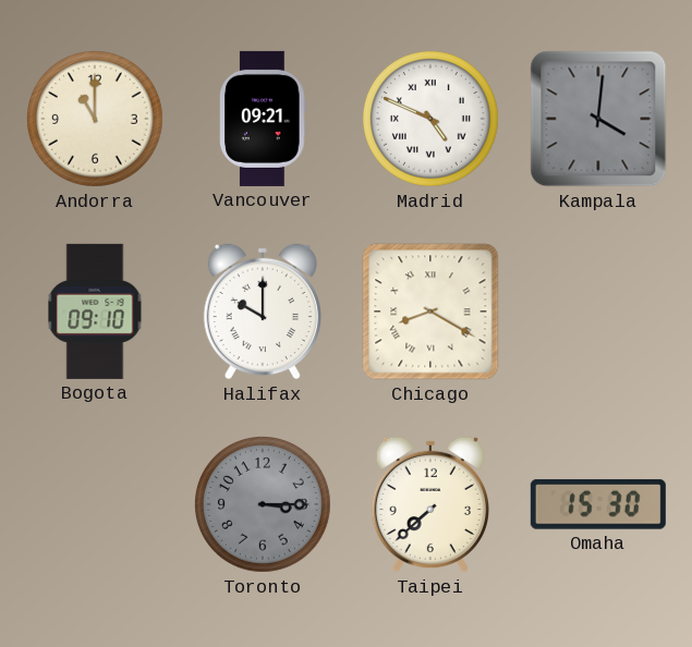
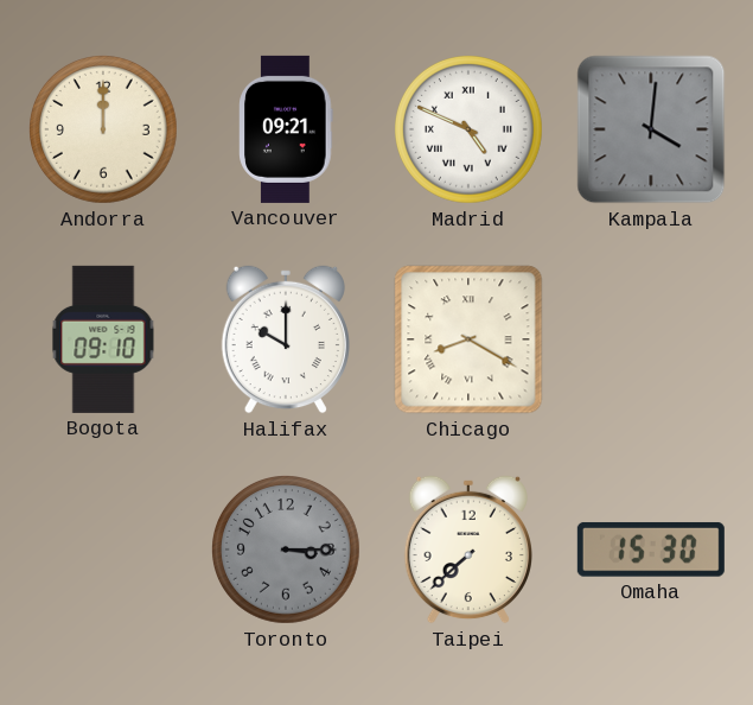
Andorra: 11:00 -> 12:00
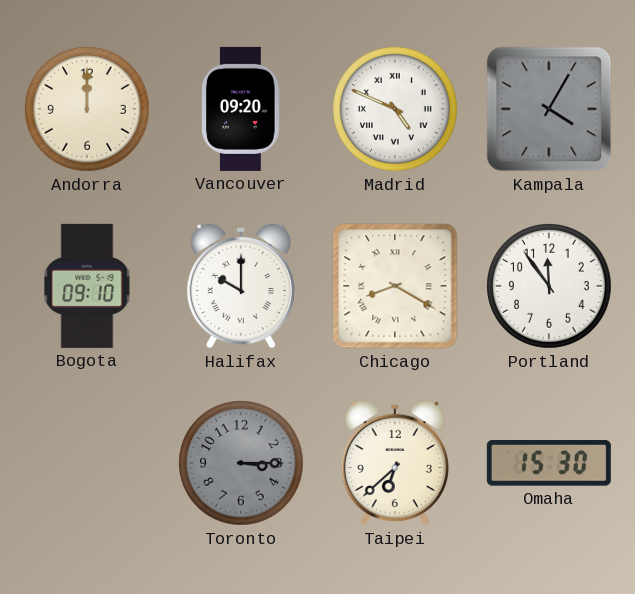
Vancouver: 09:21 -> 09:20
Kampala: 4:01 -> 4:05
Portland: none -> 11:54
Taipei: 7:38 -> 6:38
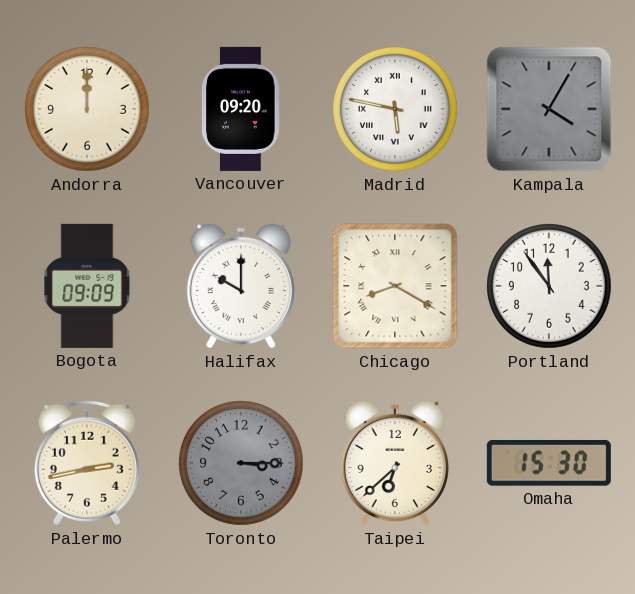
Madrid: 4:49 -> 5:47
Bogota: 09:10 -> 09:09
Palermo: none -> 2:43
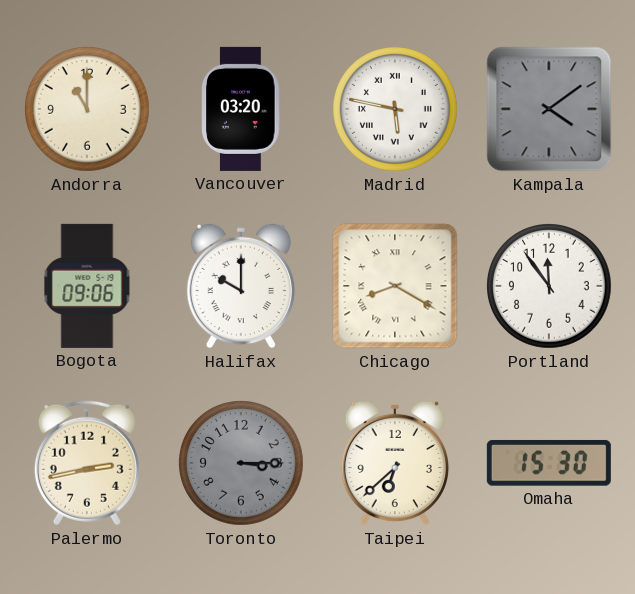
Andorra: 12:00 -> 11:00
Vancouver: 09:20 -> 03:20
Kampala: 4:05 -> 4:09
Bogota: 09:09 -> 09:06
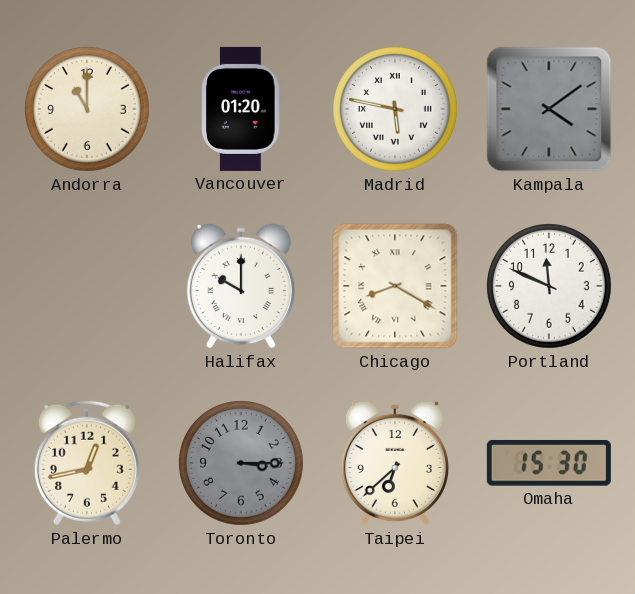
Vancouver: 03:20 -> 01:20
Bogota: 09:06 -> none
Portland: 11:54 -> 11:49
Palermo: 2:43 -> 12:43
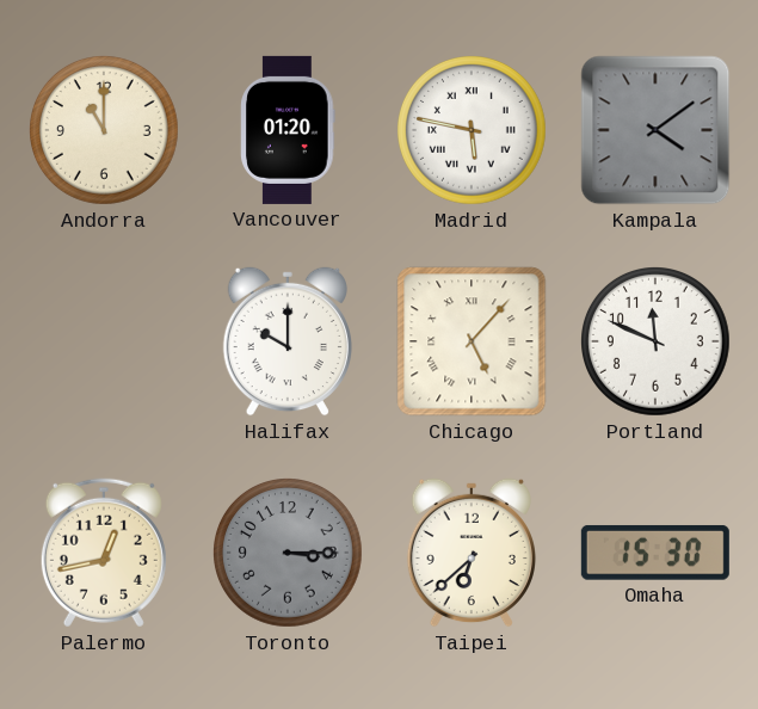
Chicago: 8:20 -> 5:07
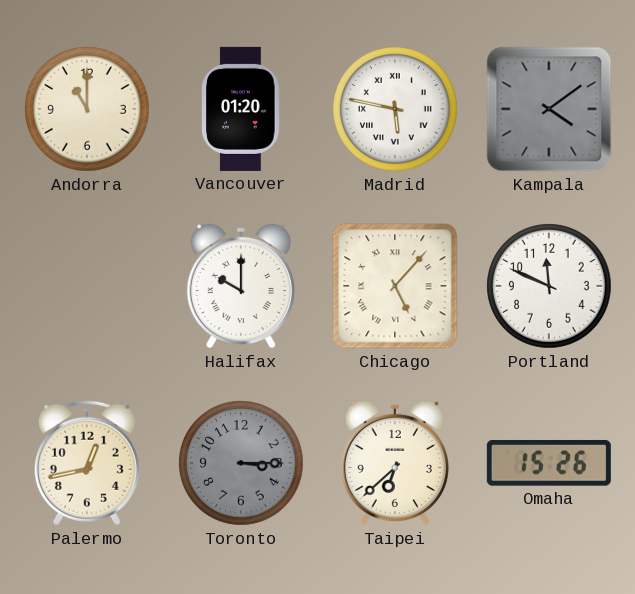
Omaha: 15:30 -> 15:26
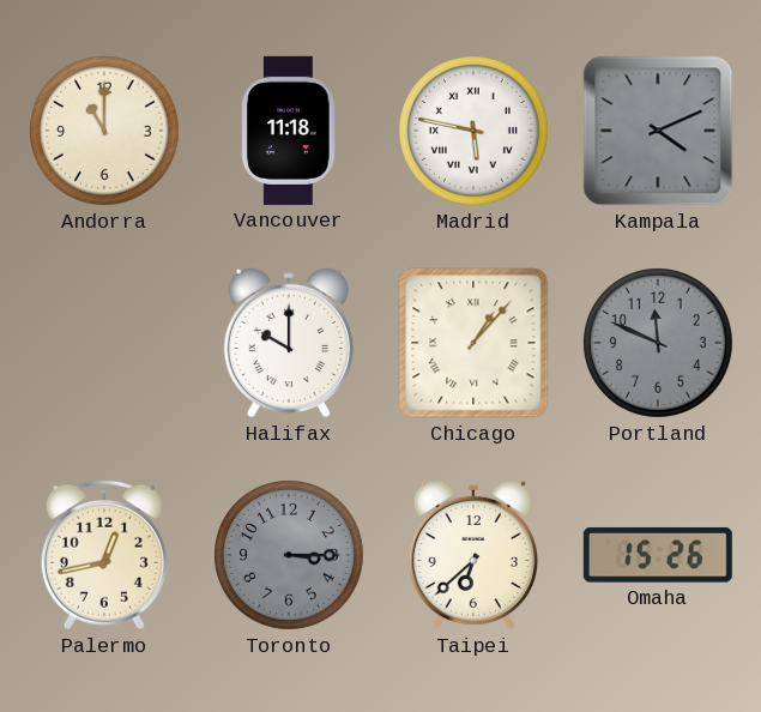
Vancouver: 01:20 -> 11:18
Kampala: 4:09 -> 4:11
Chicago: 5:07 -> 1:07
Portland dial: white -> grey
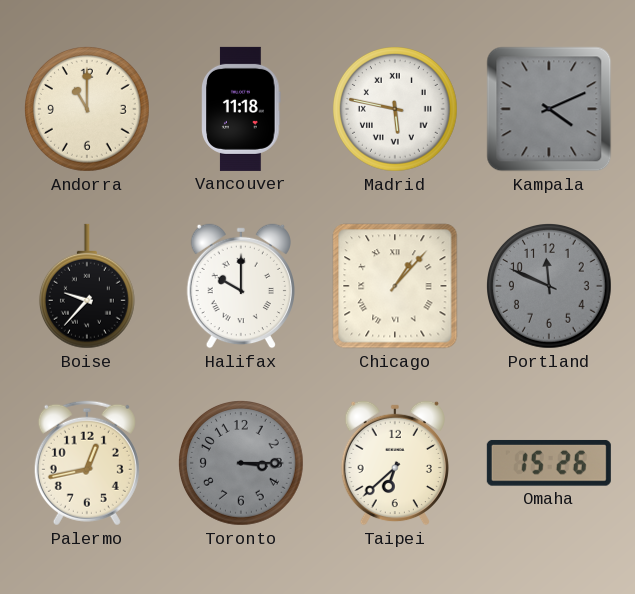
Boise: none -> 9:37
